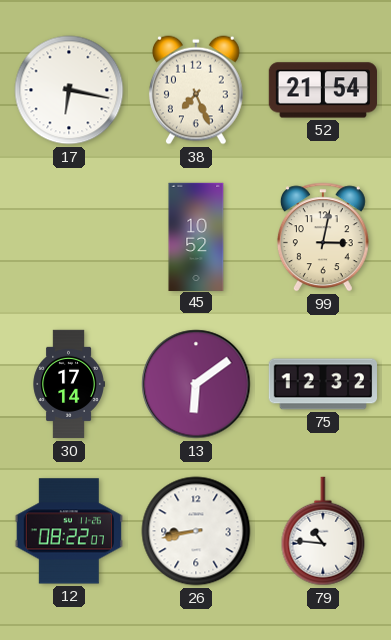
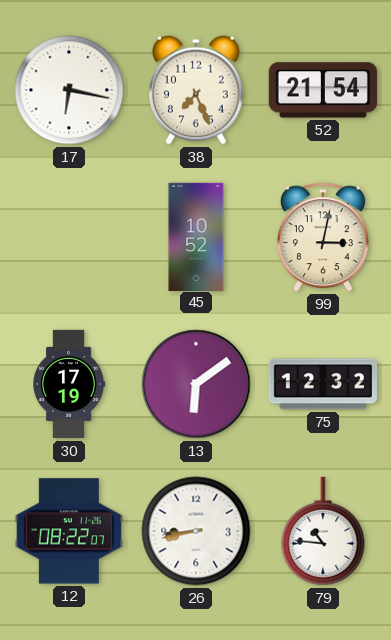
30: 17:14 -> 17:19
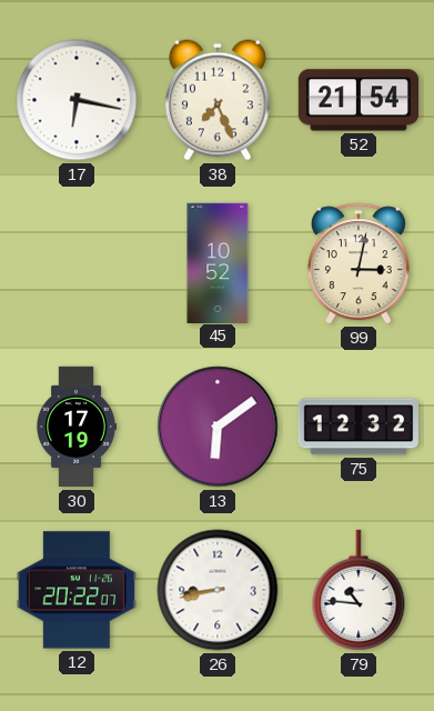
12: 08:22 -> 20:22
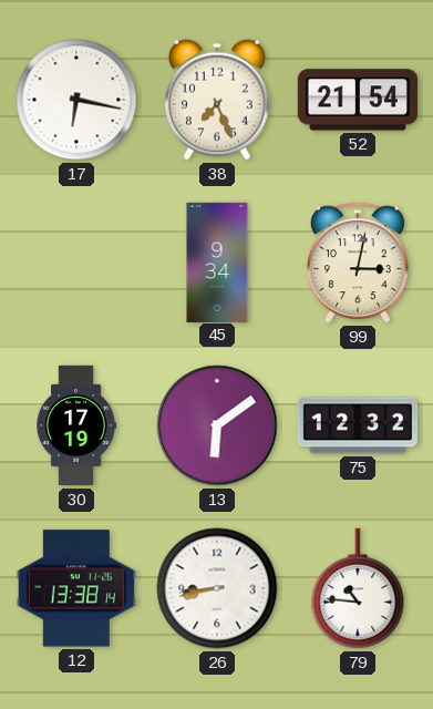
45: 10:52 -> 9:34
12: 20:22 -> 13:38
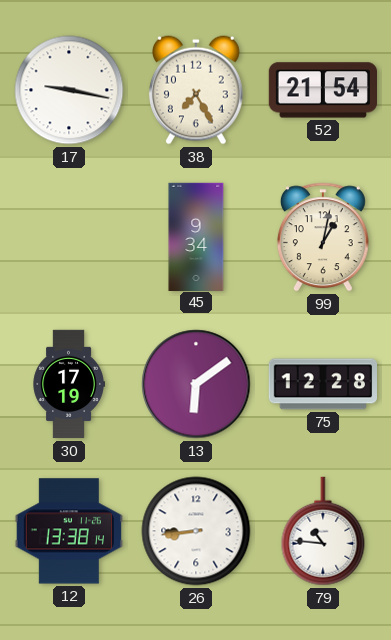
17: 6:17 -> 9:17
38: 7:26 -> 7:25
99: 3:02 -> 1:02
75: 12:32 -> 12:28
26: 8:43 -> 8:44
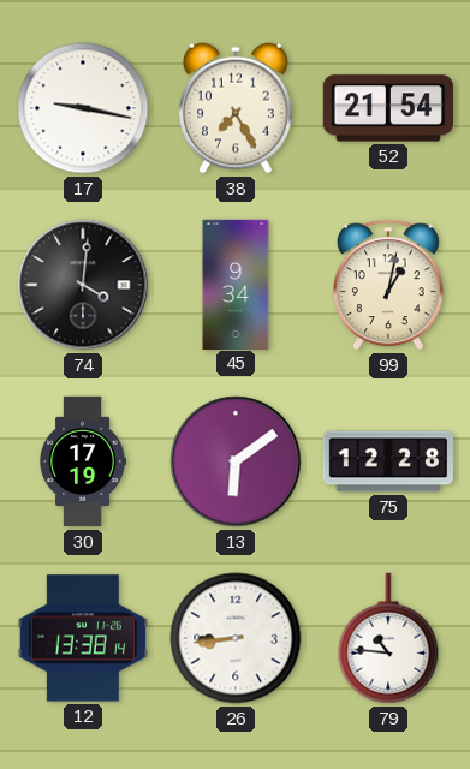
74: none -> 4:01
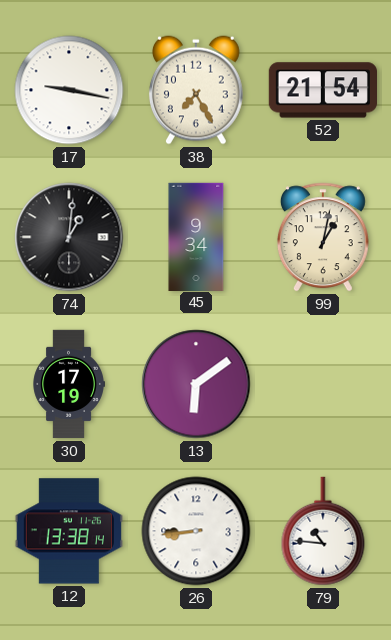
74: 4:01 -> 1:01
75: 12:28 -> none
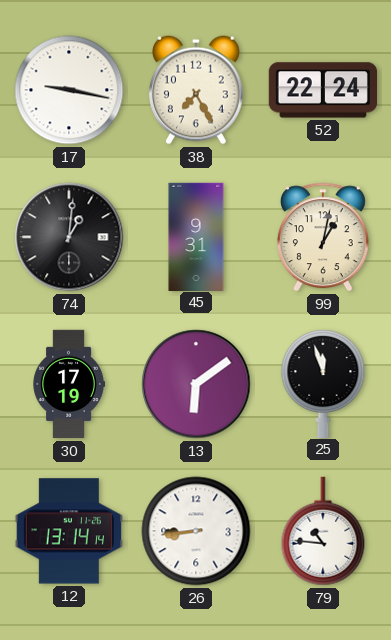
52: 21:54 -> 22:24
45: 9:34 -> 9:31
25: none -> 11:57
12: 13:38 -> 13:14
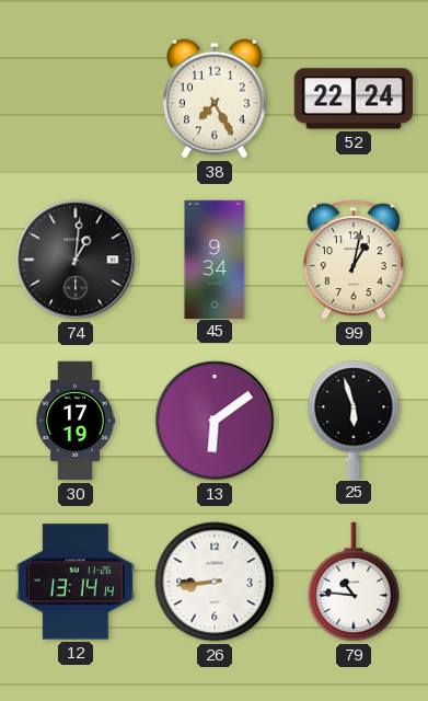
17: 9:17 -> none
45: 9:31 -> 9:34
25: 11:57 -> 5:57
